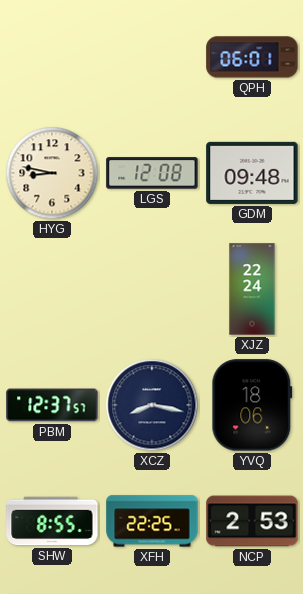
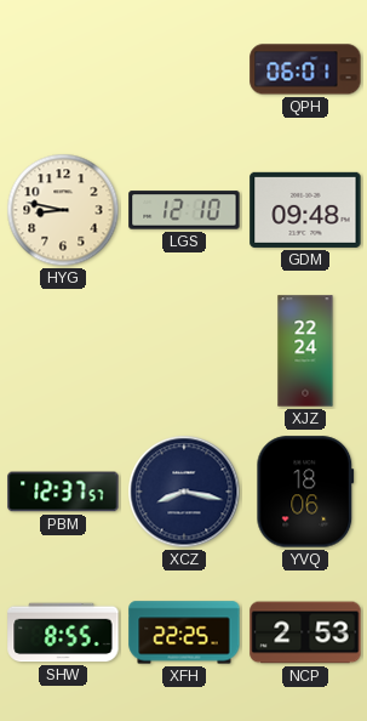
LGS: 12:08 -> 12:10
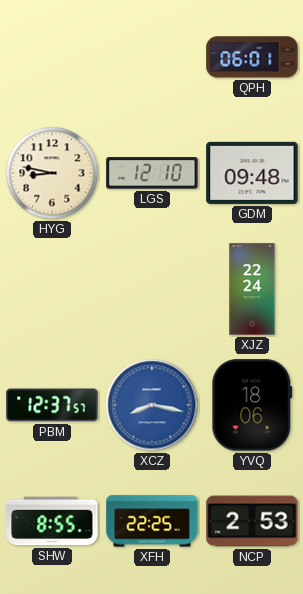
XCZ dial: navy -> blue
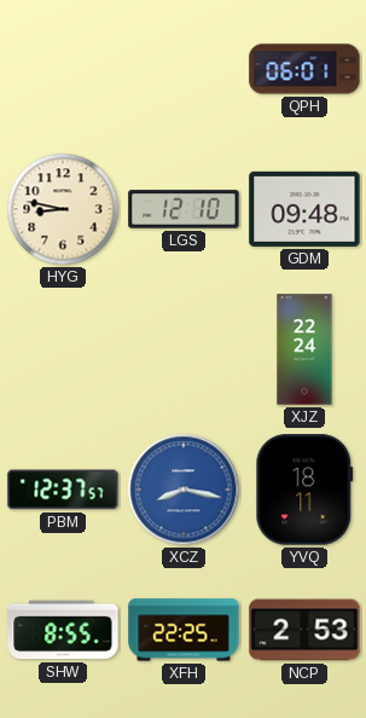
YVQ: 18:06 -> 18:11
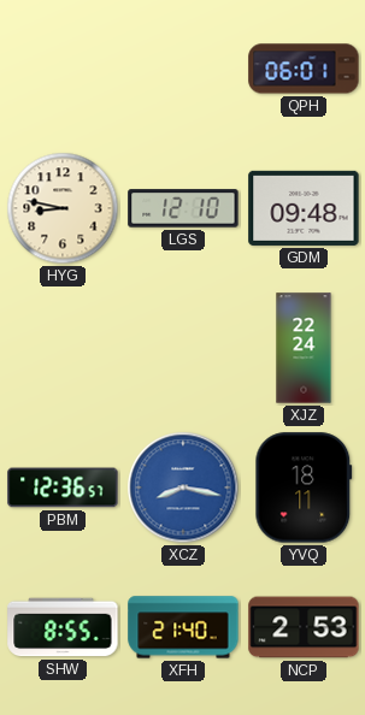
PBM: 12:37 -> 12:36
XFH: 22:25 -> 21:40
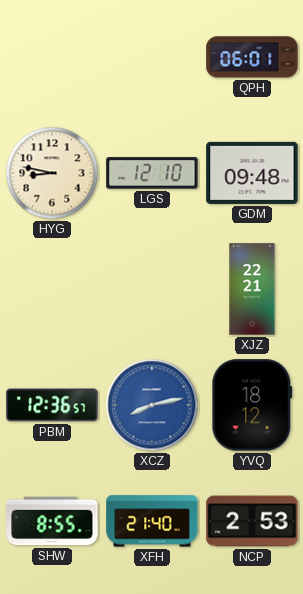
XJZ: 22:24 -> 22:21
XCZ: 8:17 -> 8:13
YVQ: 18:11 -> 18:12
